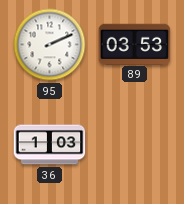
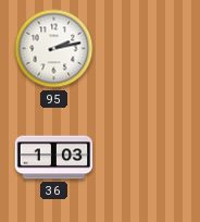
95: 2:11 -> 2:13
89: 03:53 -> none
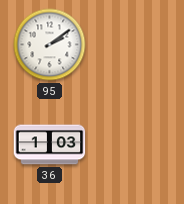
95: 2:13 -> 2:09
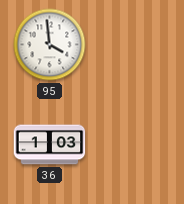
95: 2:09 -> 3:59
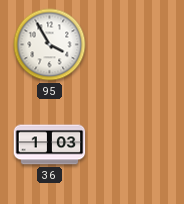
95: 3:59 -> 3:55
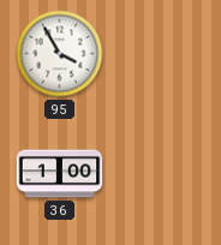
36: 1:03 -> 1:00
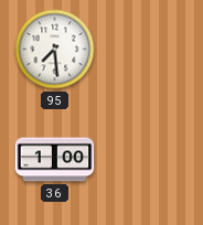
95: 3:55 -> 7:29
